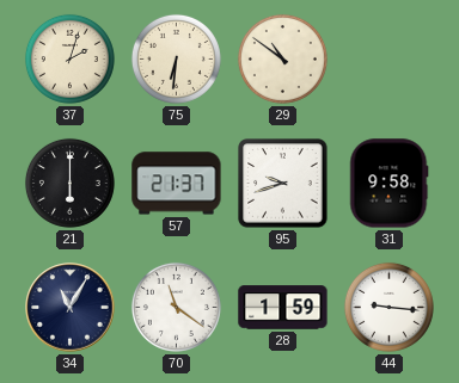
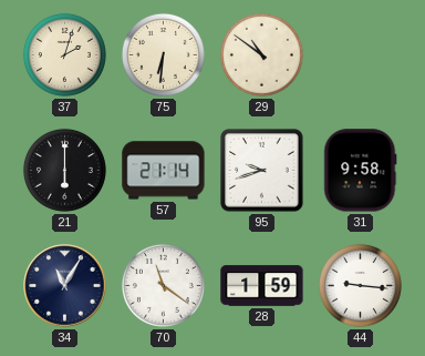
57: 21:37 -> 21:14
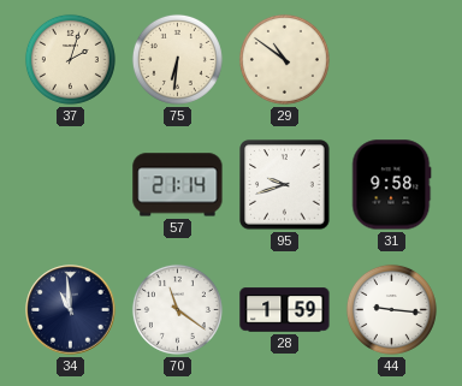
21: 6:00 -> none
34: 11:05 -> 10:59
